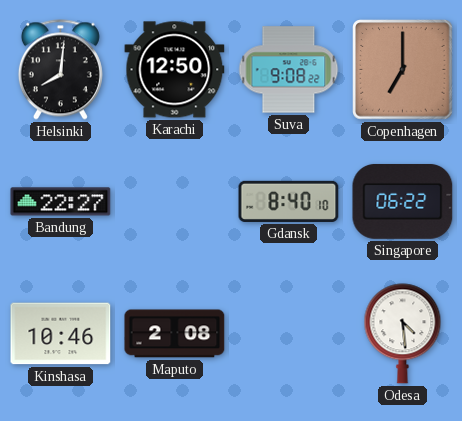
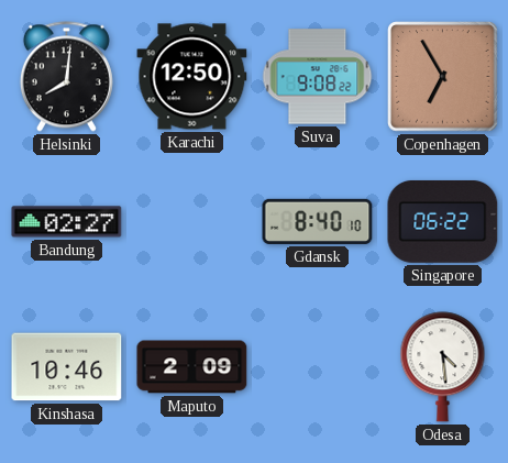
Copenhagen: 7:00 -> 6:55
Bandung: 22:27 -> 02:27
Maputo: 2:08 -> 2:09
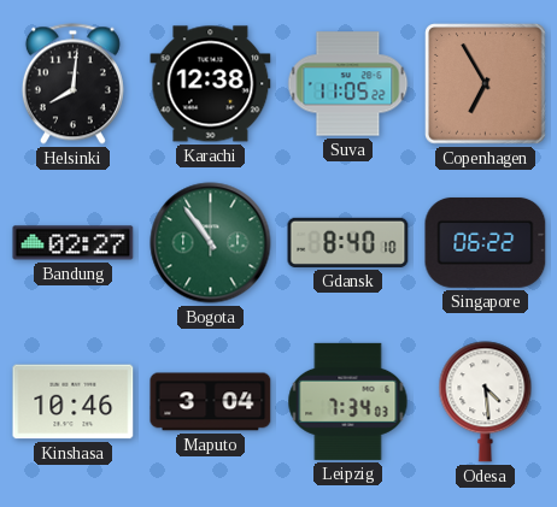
Karachi: 12:50 -> 12:38
Suva: 9:08 -> 11:05
Bogota: none -> 10:54
Maputo: 2:09 -> 3:04
Leipzig: none -> 7:34
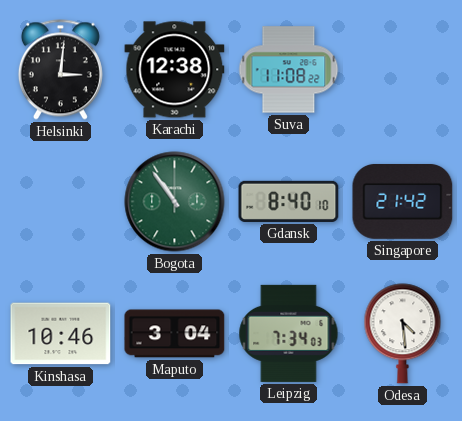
Helsinki: 8:01 -> 3:01
Suva: 11:05 -> 11:08
Copenhagen: 6:55 -> none
Bandung: 02:27 -> none
Singapore: 06:22 -> 21:42
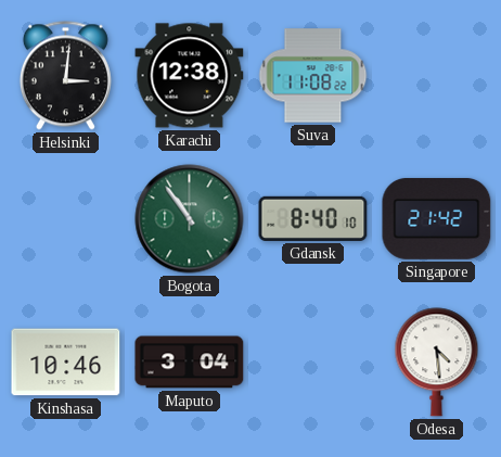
Leipzig: 7:34 -> none
